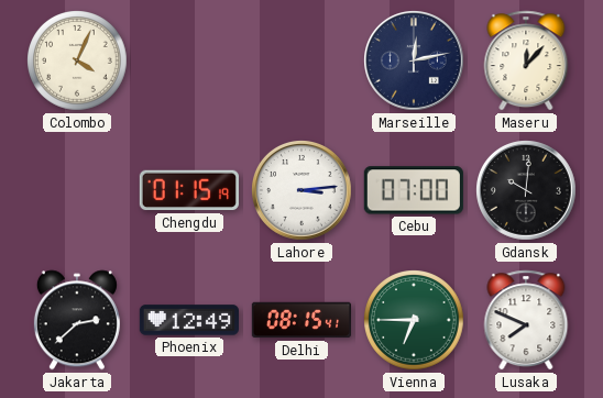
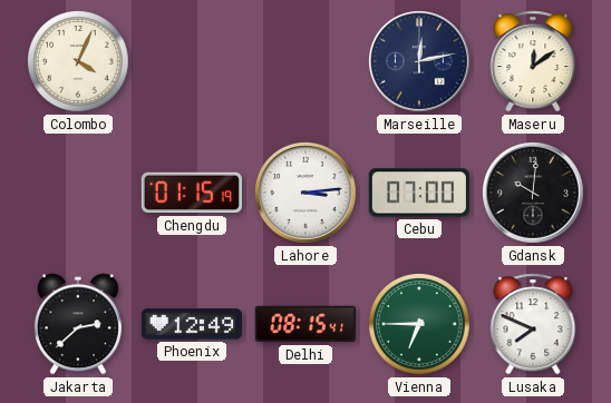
Maseru: 12:07 -> 12:09
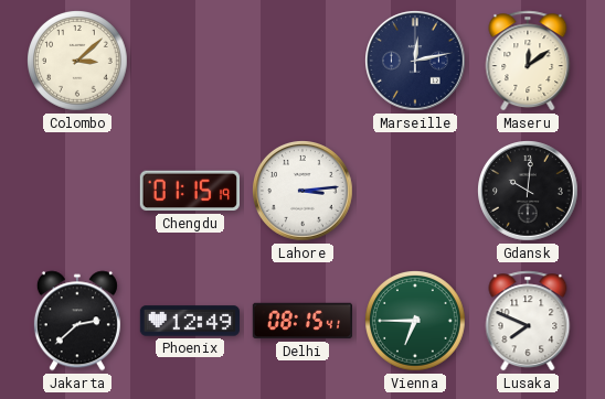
Colombo: 4:04 -> 3:08
Cebu: 07:00 -> none
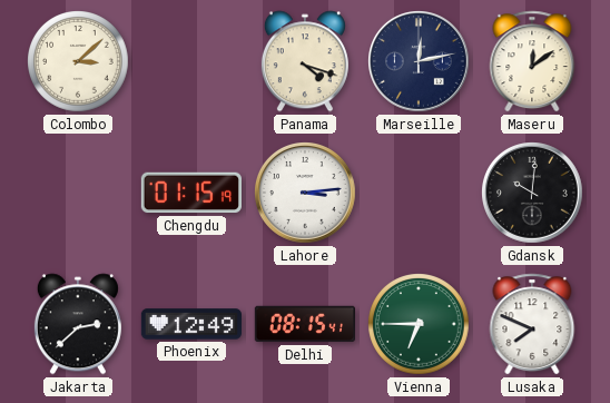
Panama: none -> 4:18
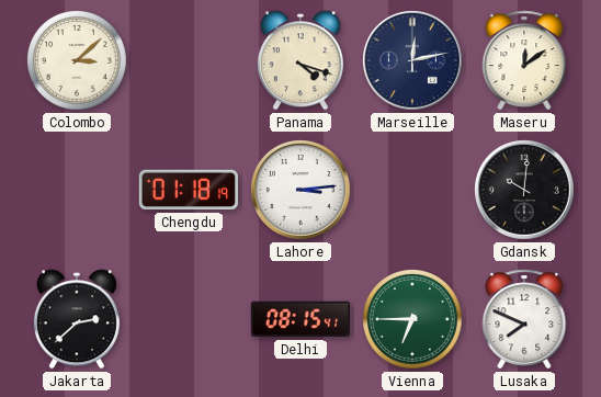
Chengdu: 01:15 -> 01:18
Phoenix: 12:49 -> none
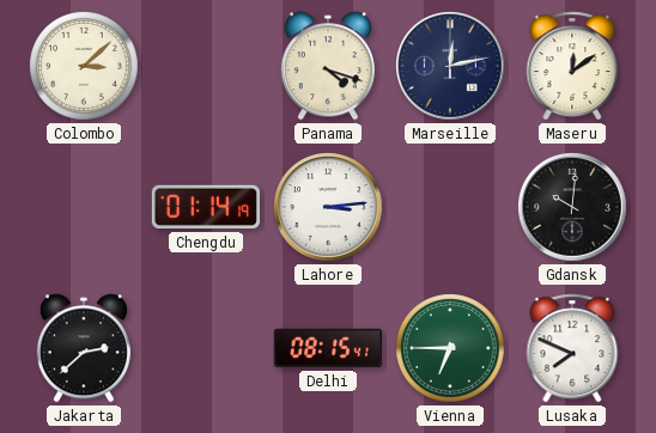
Chengdu: 01:18 -> 01:14
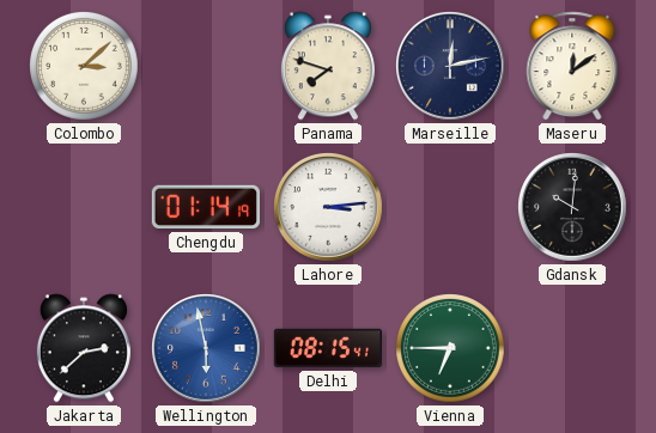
Panama: 4:18 -> 7:48
Wellington: none -> 5:58
Lusaka: 7:49 -> none
